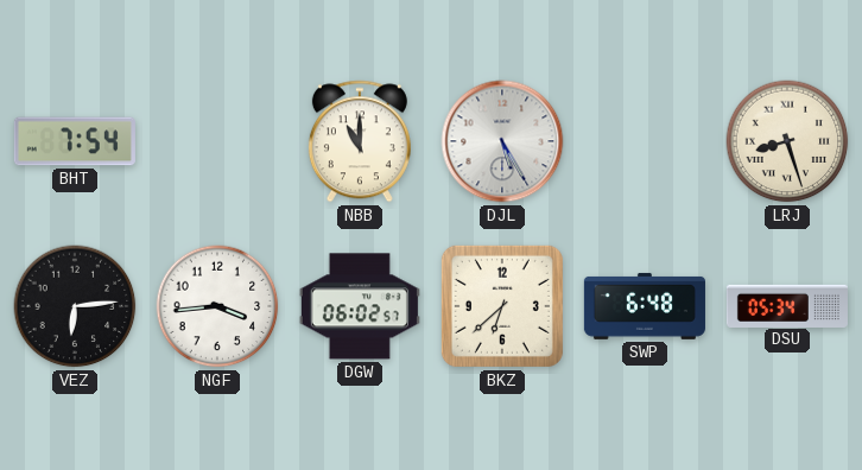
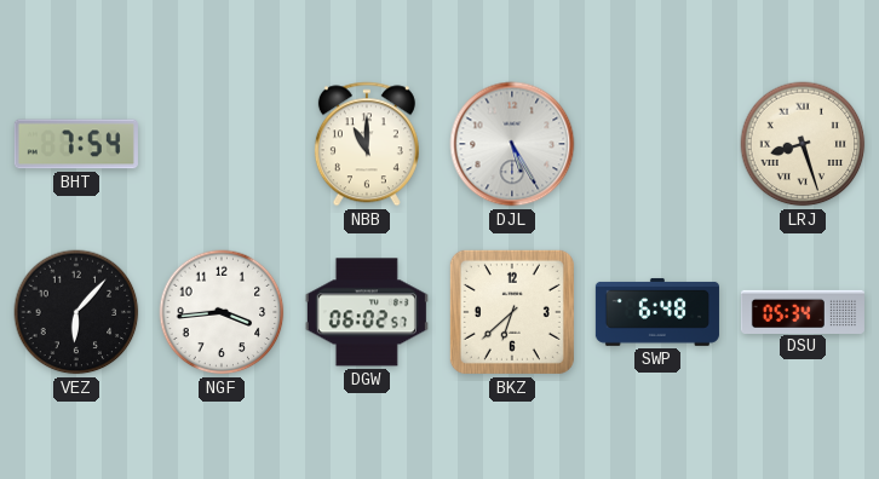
VEZ: 6:14 -> 6:07
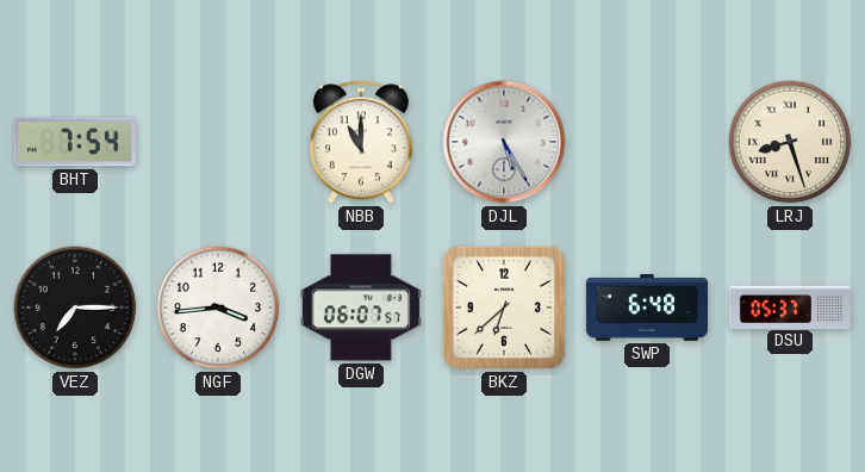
VEZ: 6:07 -> 7:15
DGW: 06:02 -> 06:07
DSU: 05:34 -> 05:37
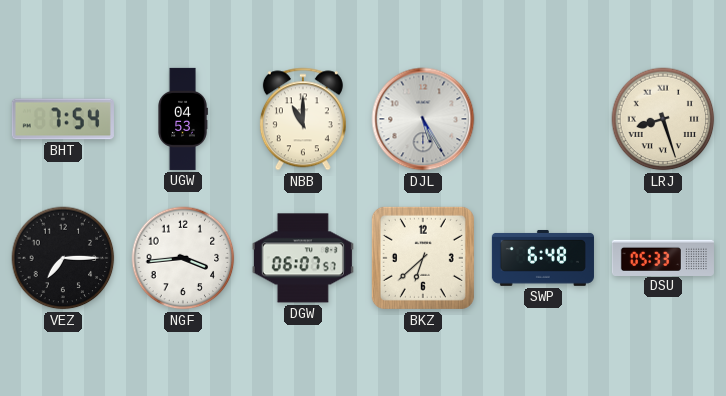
UGW: none -> 04:53
DSU: 05:37 -> 05:33
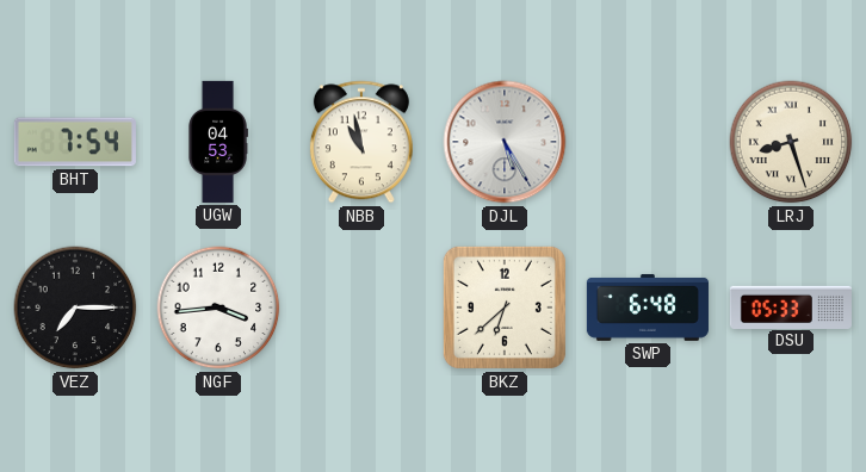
NBB: 11:00 -> 10:58
DGW: 06:07 -> none
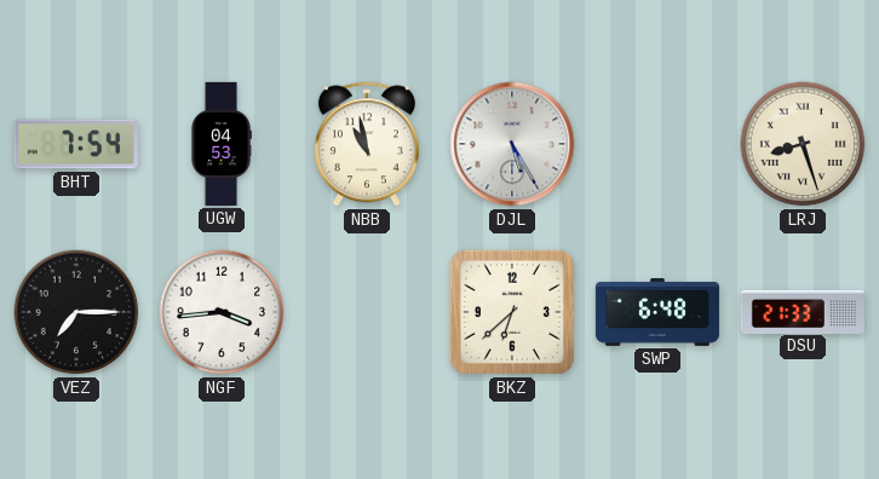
DSU: 05:33 -> 21:33
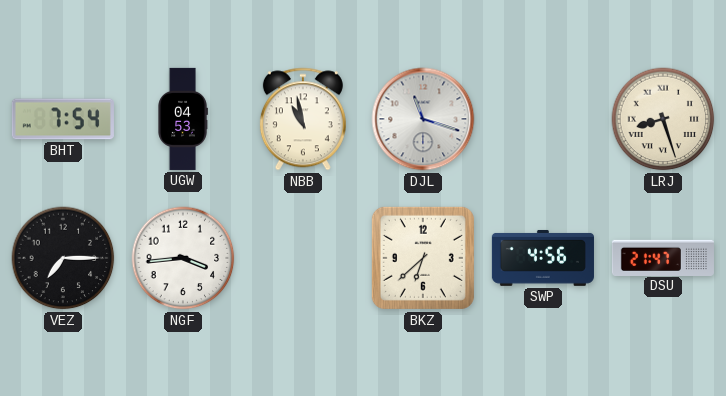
DJL: 5:25 -> 11:18
SWP: 6:48 -> 4:56
DSU: 21:33 -> 21:47
